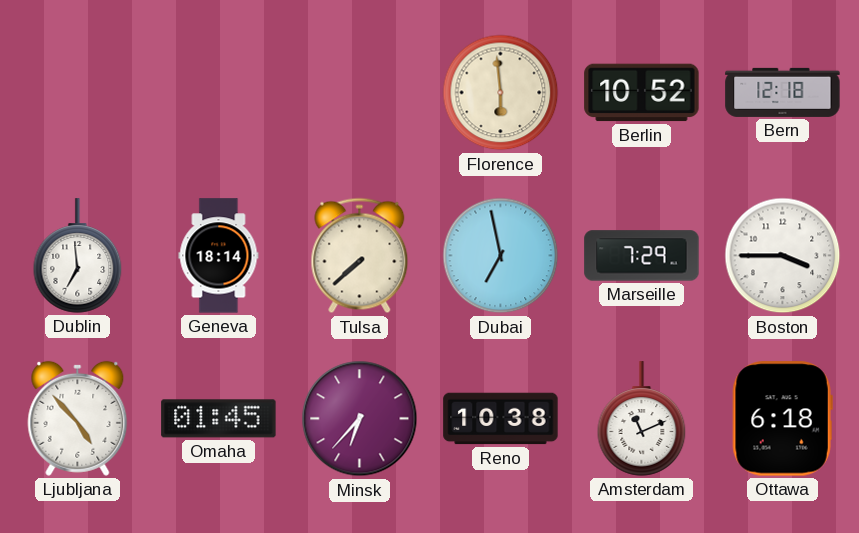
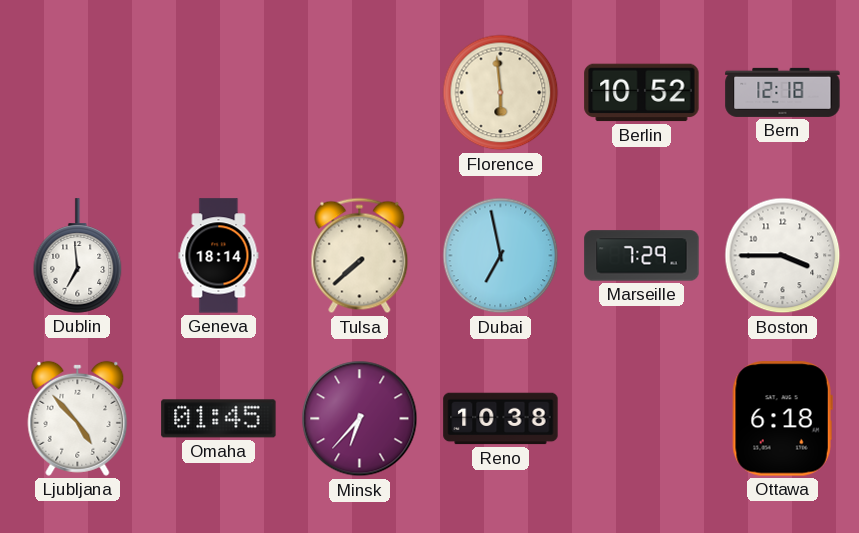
Amsterdam: 11:11 -> none
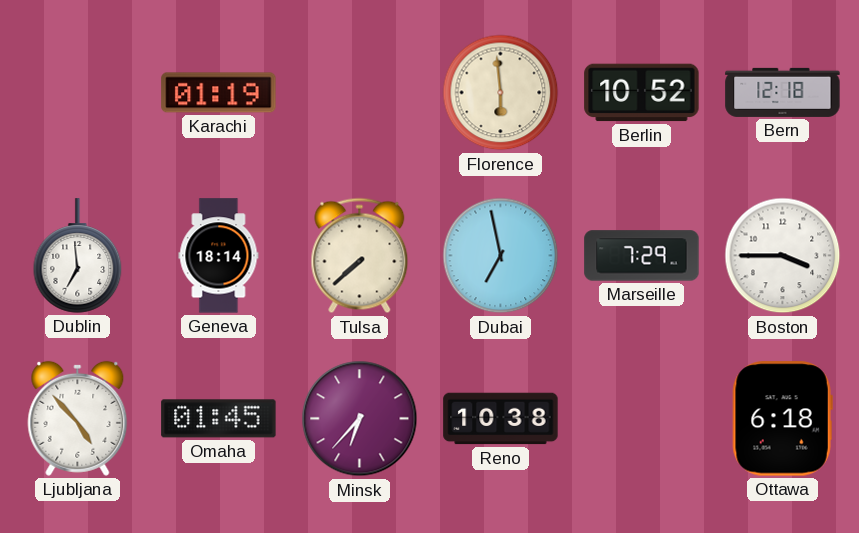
Karachi: none -> 01:19
